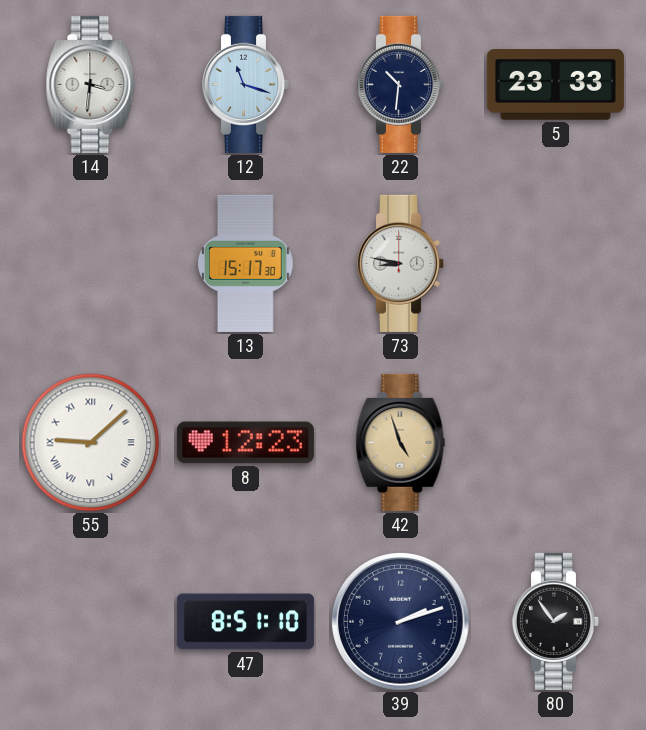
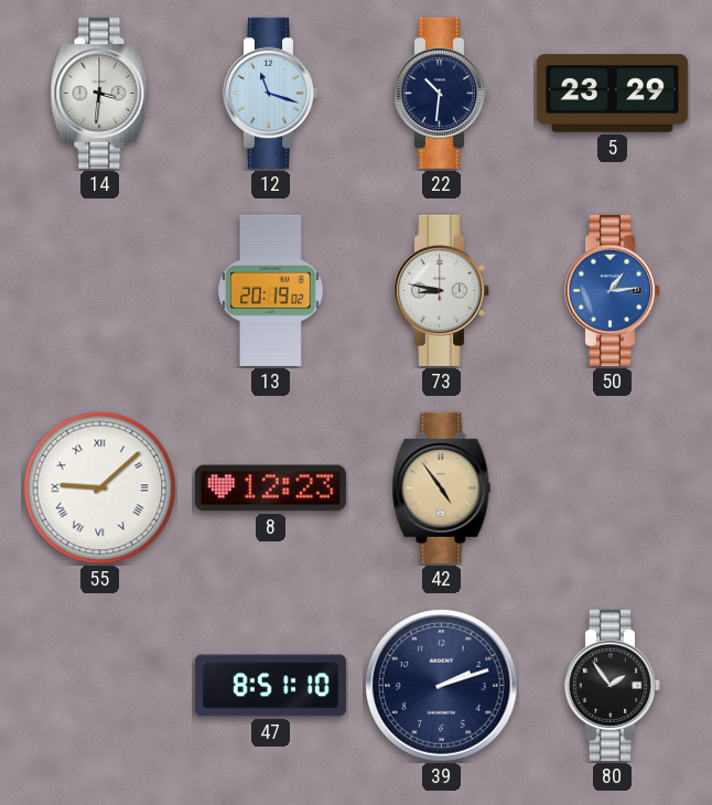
5: 23:33 -> 23:29
13: 15:17 -> 20:19
50: none -> 1:14
42: 4:57 -> 4:54
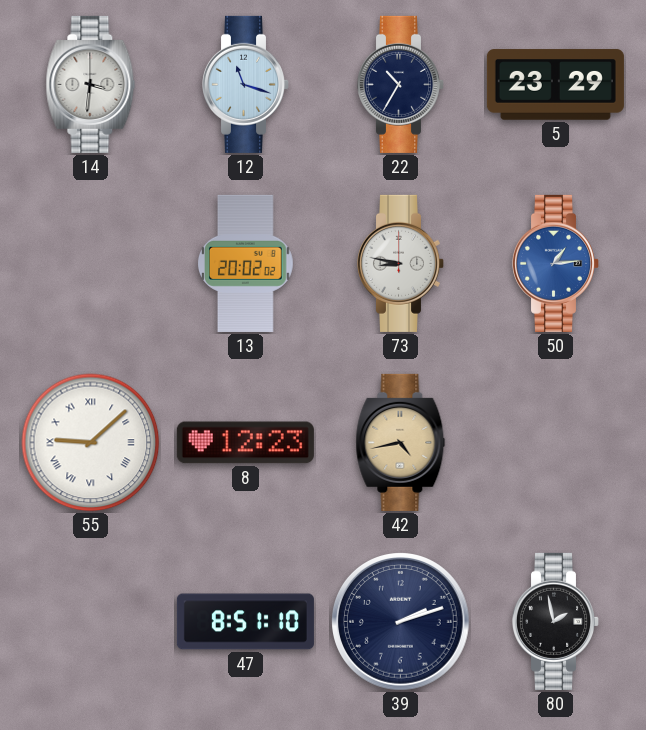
22: 10:31 -> 10:35
13: 20:19 -> 20:02
42: 4:54 -> 4:43
80: 1:54 -> 1:58
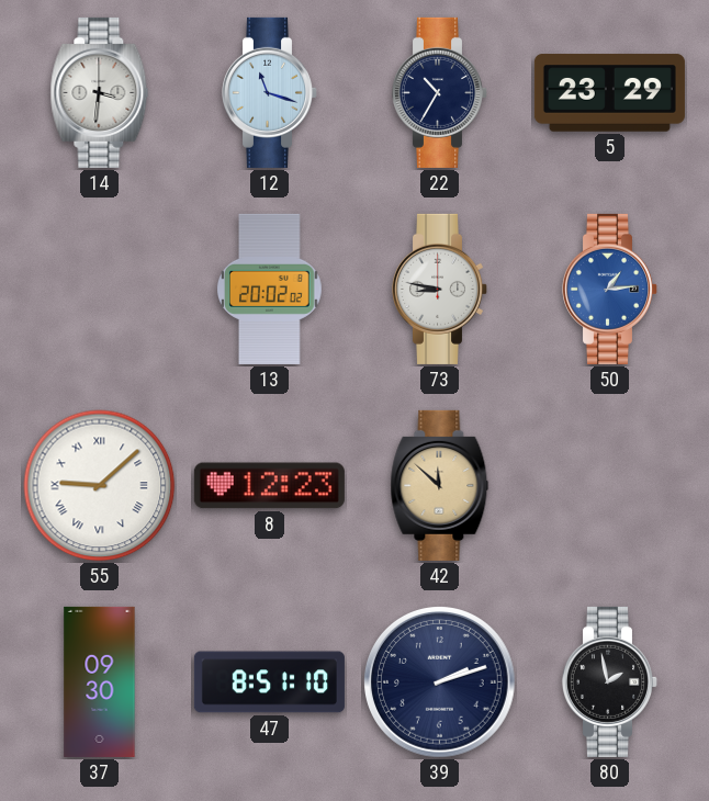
42: 4:43 -> 11:52
37: none -> 09:30
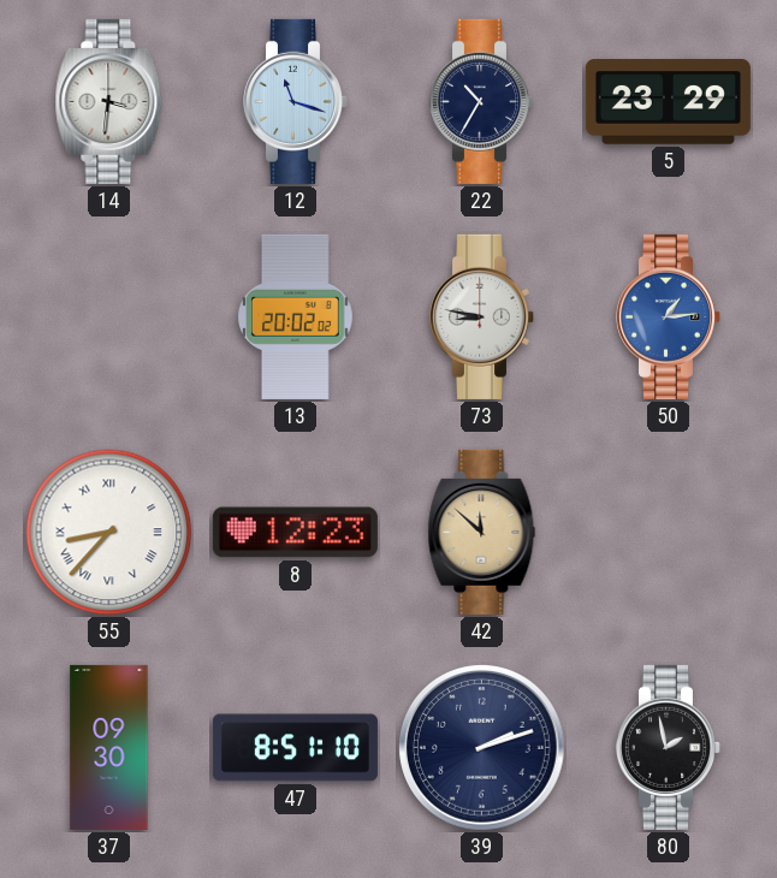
55: 9:08 -> 8:37
